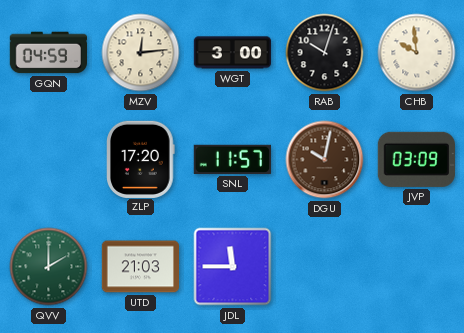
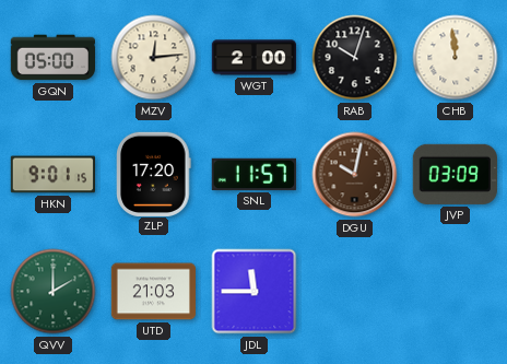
GQN: 04:59 -> 05:00
WGT: 3:00 -> 2:00
CHB: 9:59 -> 11:59
HKN: none -> 9:01
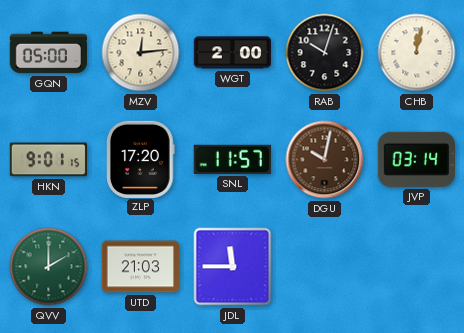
CHB: 11:59 -> 12:02
JVP: 03:09 -> 03:14
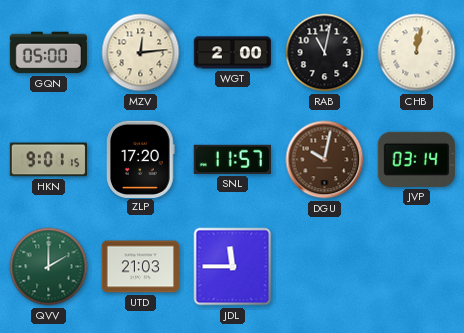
RAB: 10:03 -> 11:02
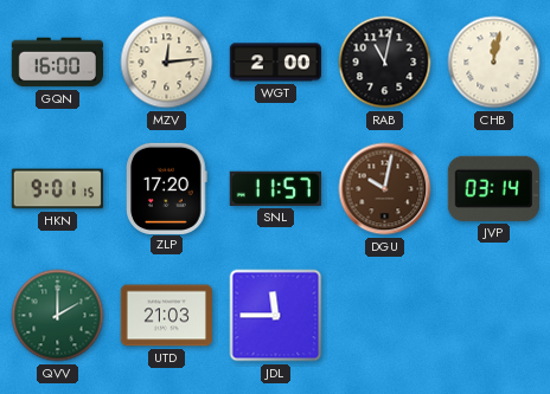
GQN: 05:00 -> 16:00
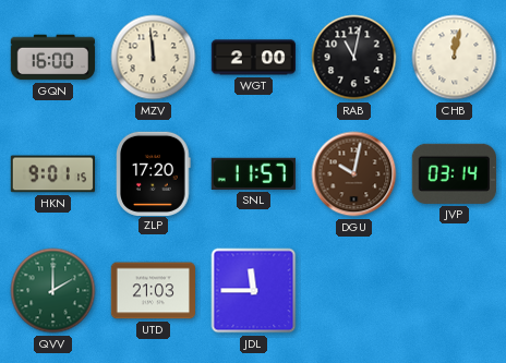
MZV: 12:14 -> 11:59
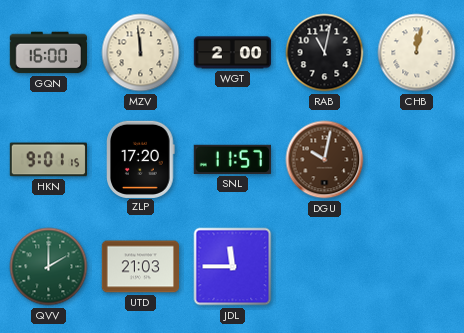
JVP: 03:14 -> none
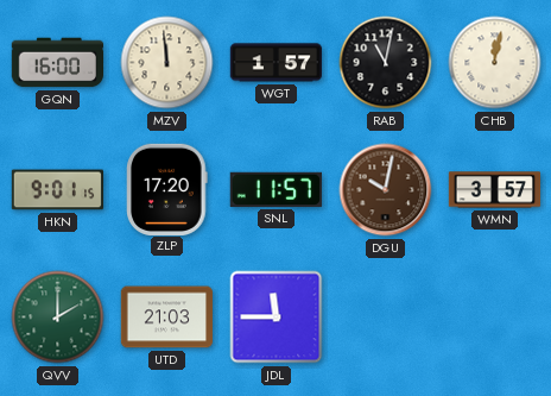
WGT: 2:00 -> 1:57
WMN: none -> 3:57
